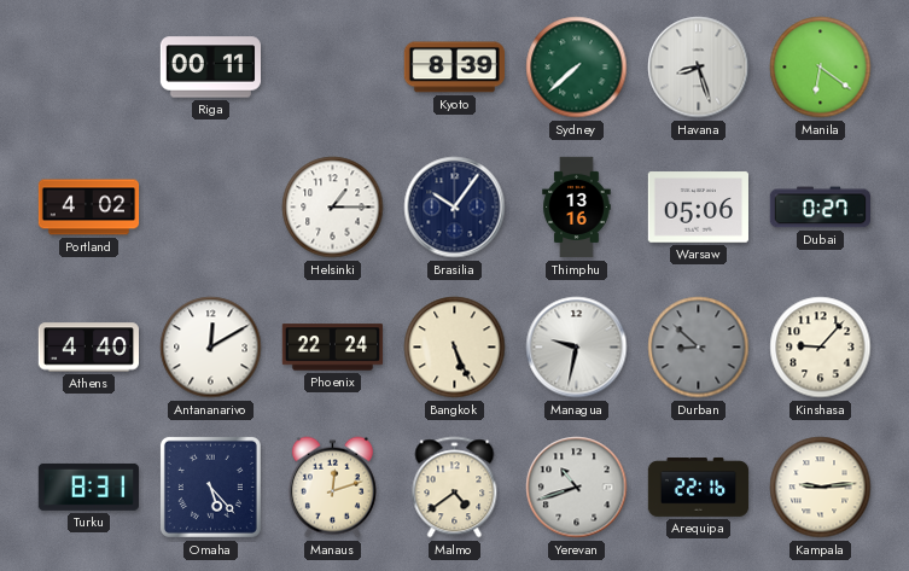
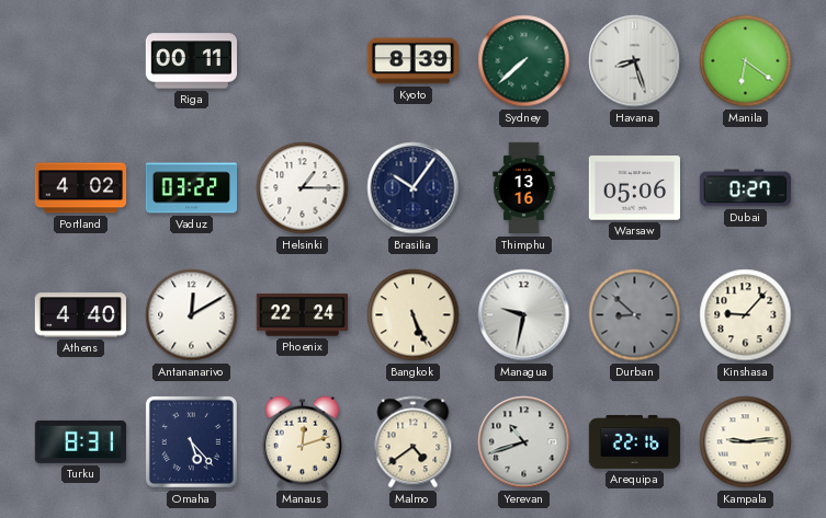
Vaduz: none -> 03:22
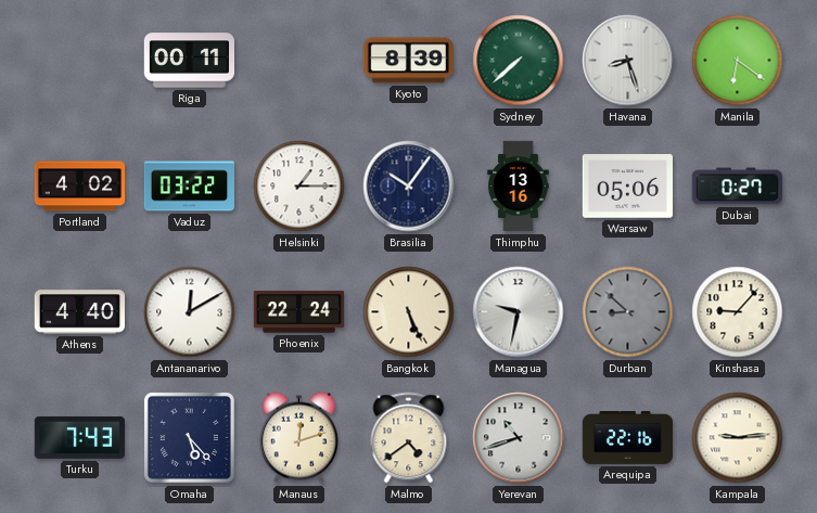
Turku: 8:31 -> 7:43
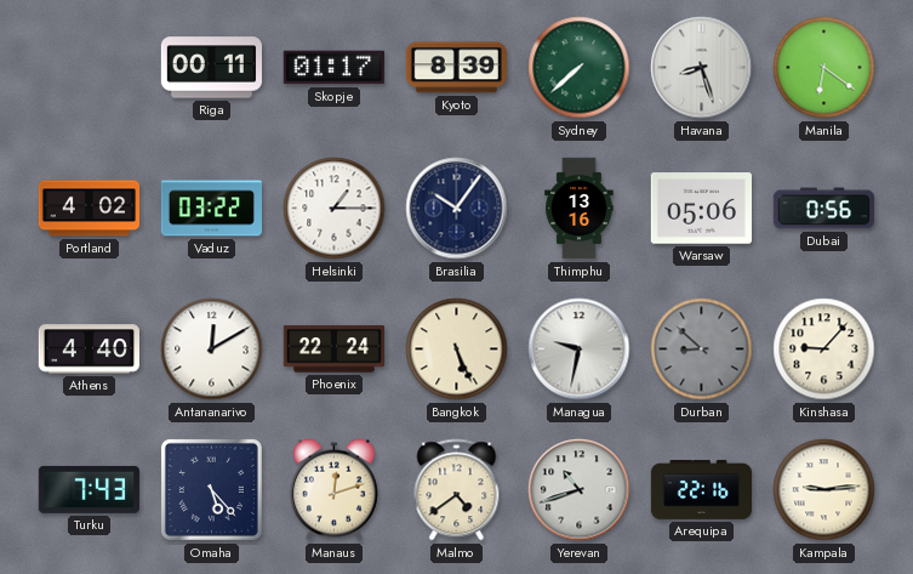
Skopje: none -> 01:17
Dubai: 0:27 -> 0:56
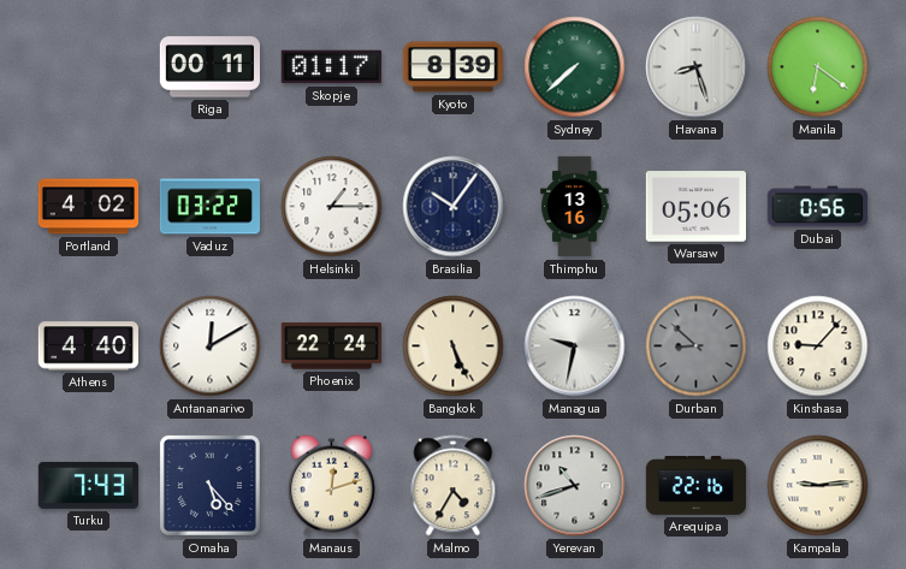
Malmo: 4:39 -> 4:35
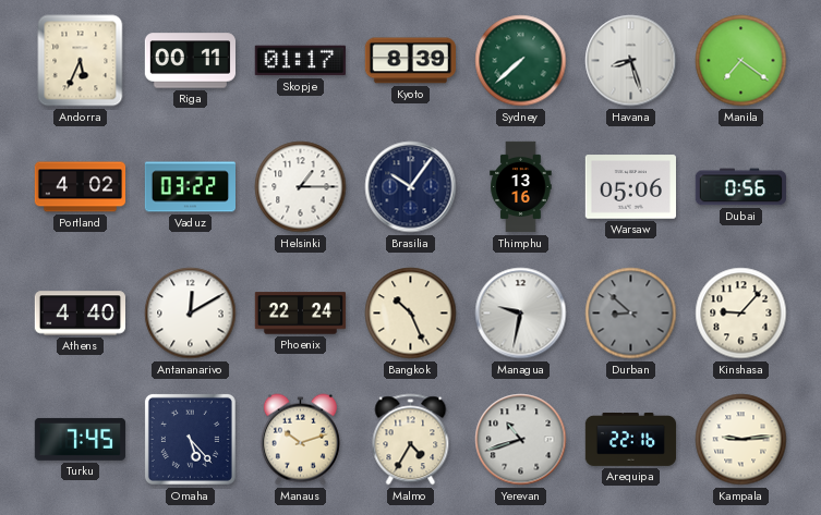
Andorra: none -> 5:34
Manila: 6:21 -> 7:21
Bangkok: 5:26 -> 10:26
Turku: 7:43 -> 7:45
Manaus: 12:12 -> 10:12
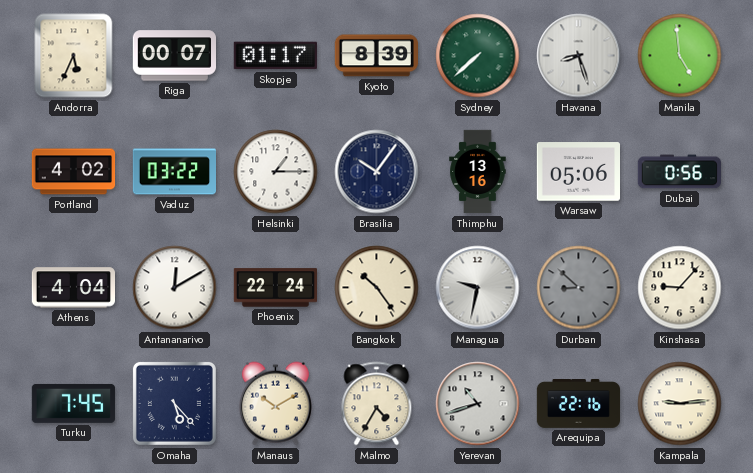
Riga: 00:11 -> 00:07
Manila: 7:21 -> 4:59
Athens: 4:40 -> 4:04
Bangkok: 10:26 -> 10:24
Manaus: 10:12 -> 10:10
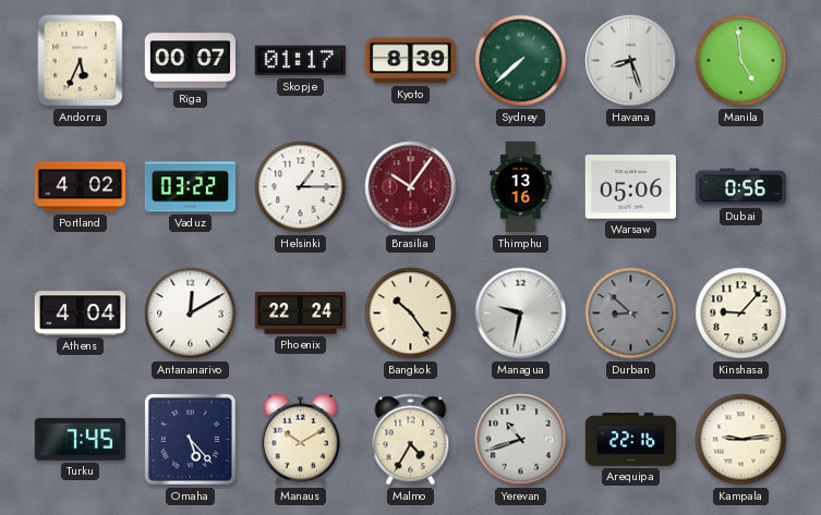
Brasilia dial: navy -> burgundy
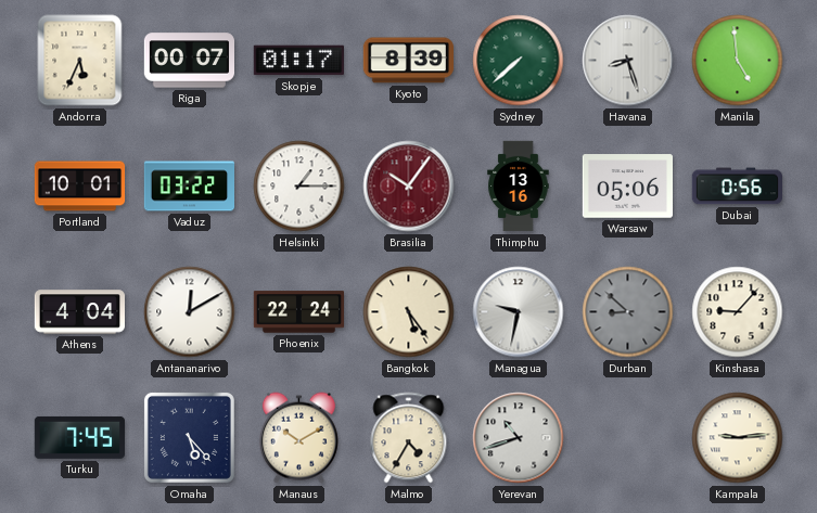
Portland: 4:02 -> 10:01
Bangkok: 10:24 -> 5:24
Arequipa: 22:16 -> none
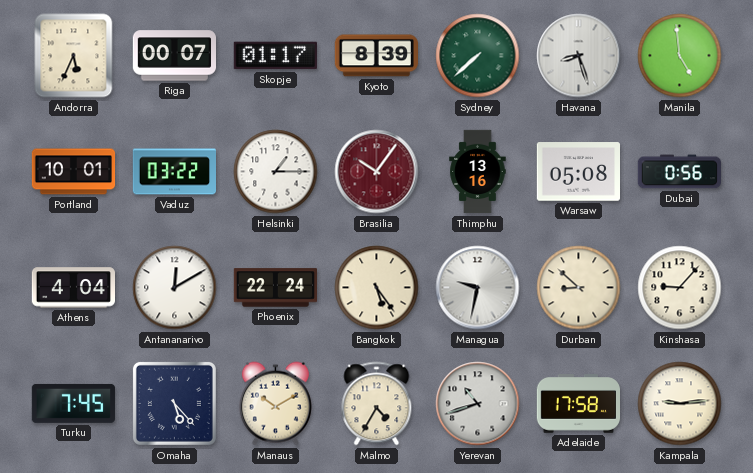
Warsaw: 05:06 -> 05:08
Durban dial: grey -> cream
Adelaide: none -> 17:58
